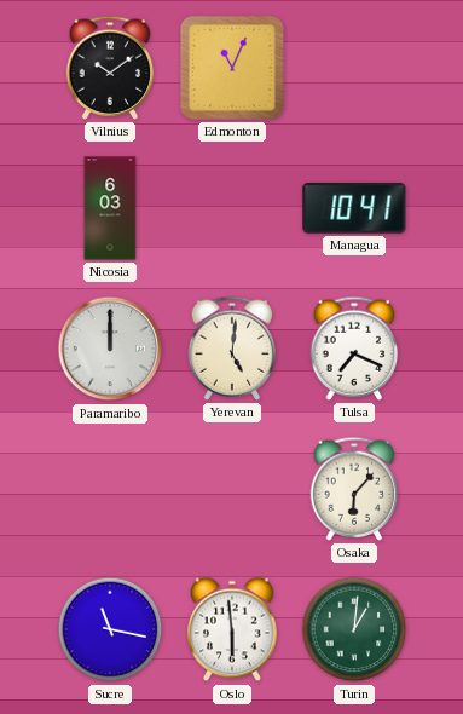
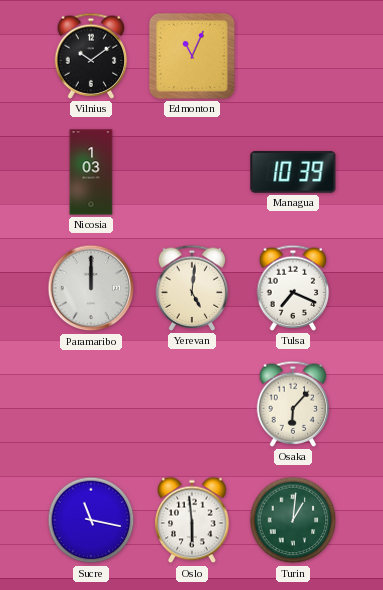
Nicosia: 6:03 -> 1:03
Managua: 10:41 -> 10:39
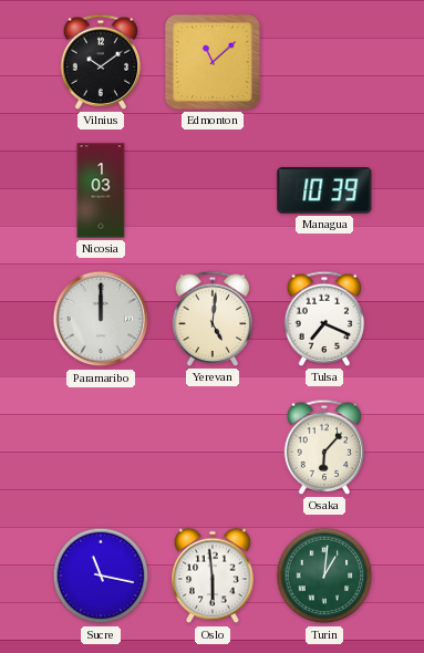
Edmonton: 11:04 -> 11:08
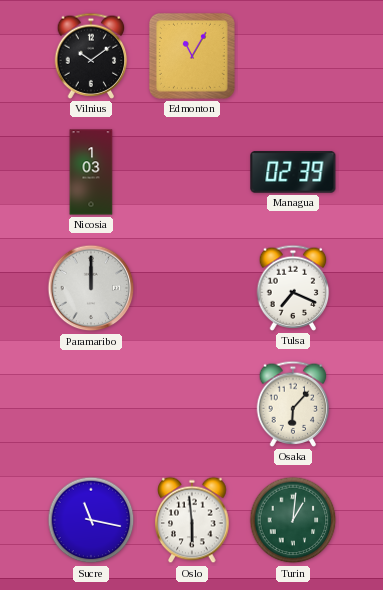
Edmonton: 11:08 -> 11:05
Managua: 10:39 -> 02:39
Yerevan: 5:01 -> none
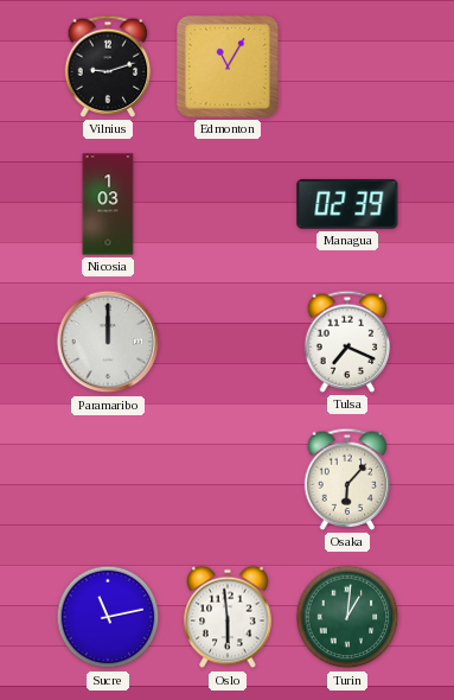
Vilnius: 10:09 -> 9:12
Sucre: 11:17 -> 11:13
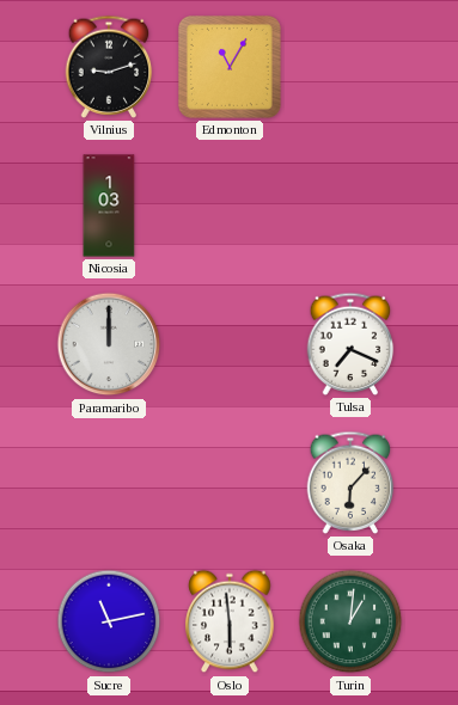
Managua: 02:39 -> none
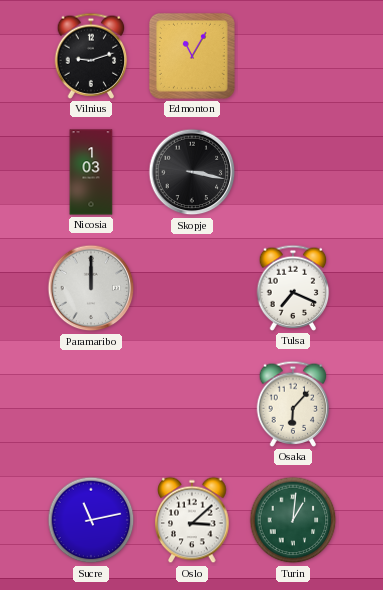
Skopje: none -> 3:17
Oslo: 5:59 -> 3:08
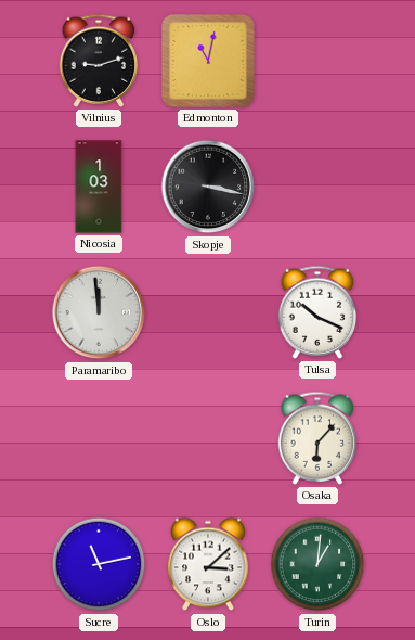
Edmonton: 11:05 -> 11:02
Paramaribo: 12:00 -> 11:59
Tulsa: 7:19 -> 10:19
